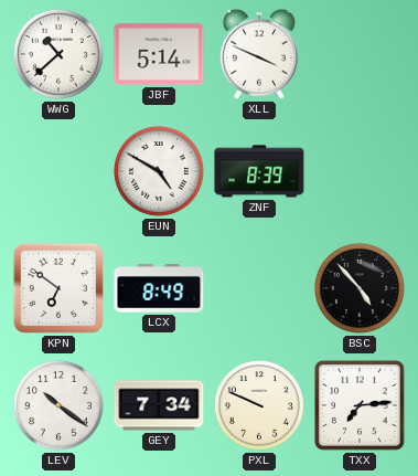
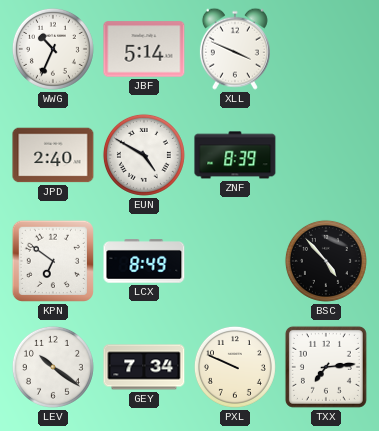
WWG: 10:38 -> 10:34
JPD: none -> 2:40
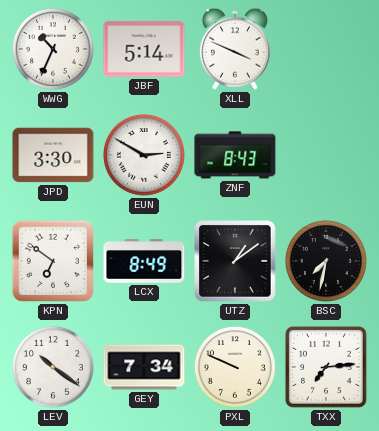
JPD: 2:40 -> 3:30
EUN: 4:50 -> 2:50
ZNF: 8:39 -> 8:43
UTZ: none -> 1:09
BSC: 4:53 -> 7:32
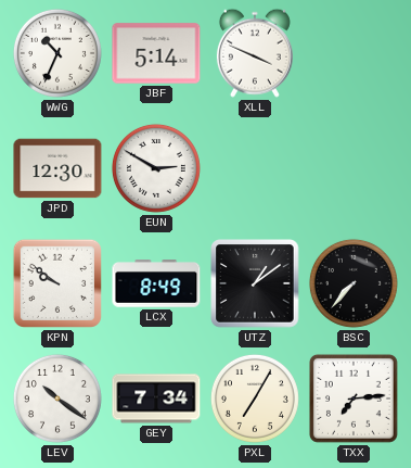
JPD: 3:30 -> 12:30
ZNF: 8:43 -> none
KPN: 6:51 -> 9:51
BSC: 7:32 -> 7:37
PXL: 9:49 -> 7:05
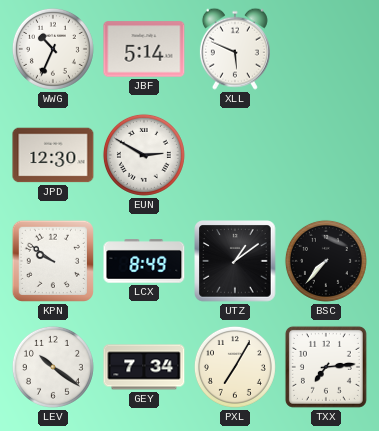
XLL: 3:49 -> 5:49
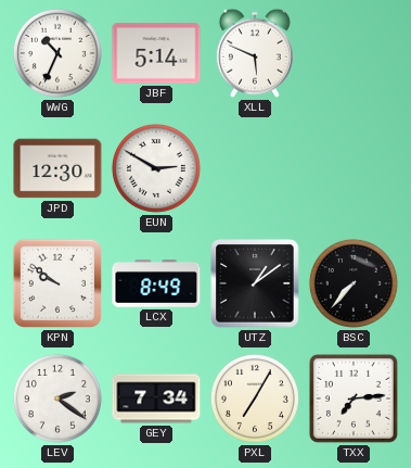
LEV: 10:21 -> 2:21
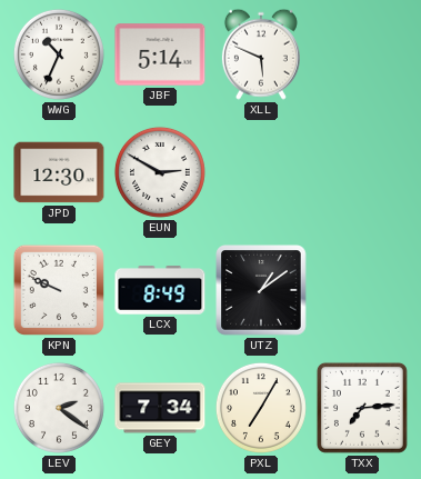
KPN: 9:51 -> 9:49
BSC: 7:37 -> none
